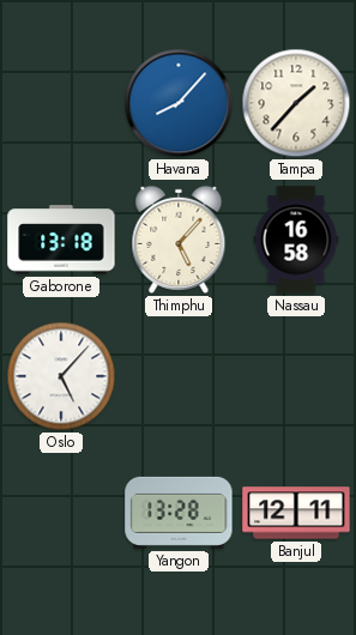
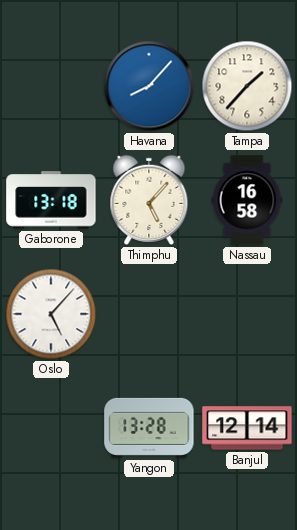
Banjul: 12:11 -> 12:14
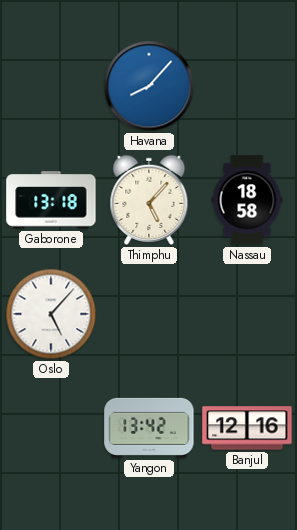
Tampa: 1:37 -> none
Nassau: 16:58 -> 18:58
Yangon: 13:28 -> 13:42
Banjul: 12:14 -> 12:16
